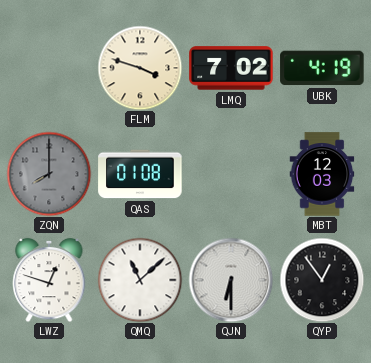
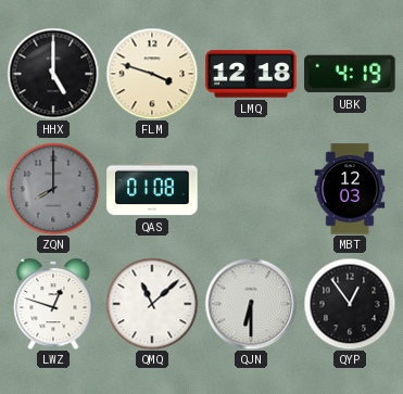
HHX: none -> 5:00
LMQ: 7:02 -> 12:18
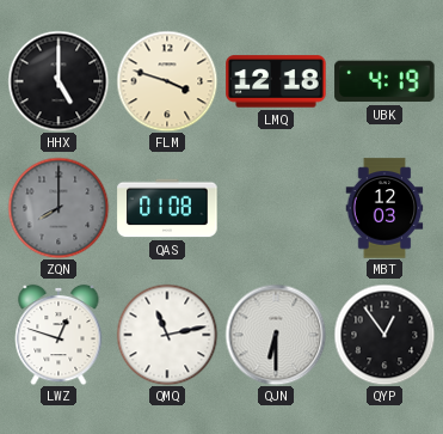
QMQ: 11:08 -> 11:13
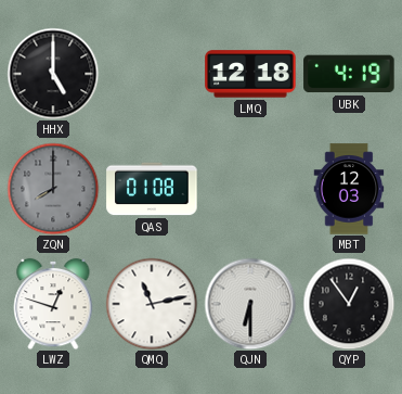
FLM: 3:48 -> none
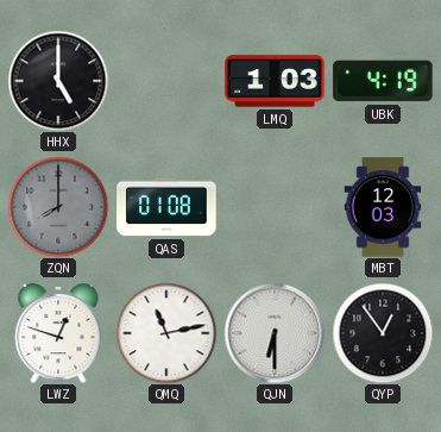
LMQ: 12:18 -> 1:03
